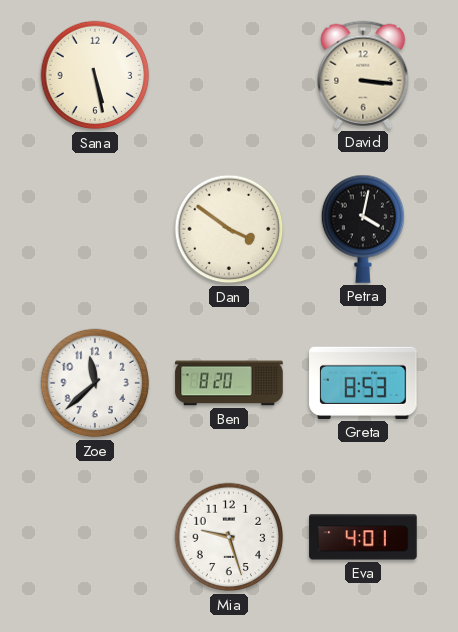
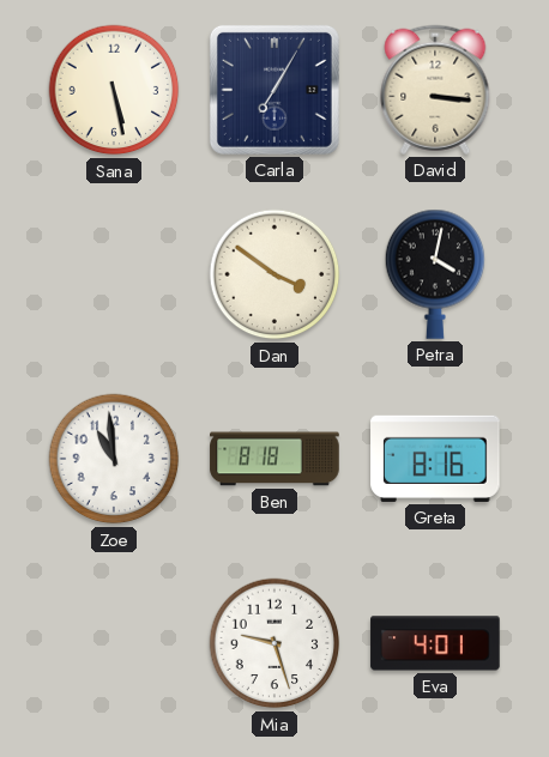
Carla: none -> 7:05
Zoe: 11:38 -> 10:59
Ben: 8:20 -> 8:18
Greta: 8:53 -> 8:16
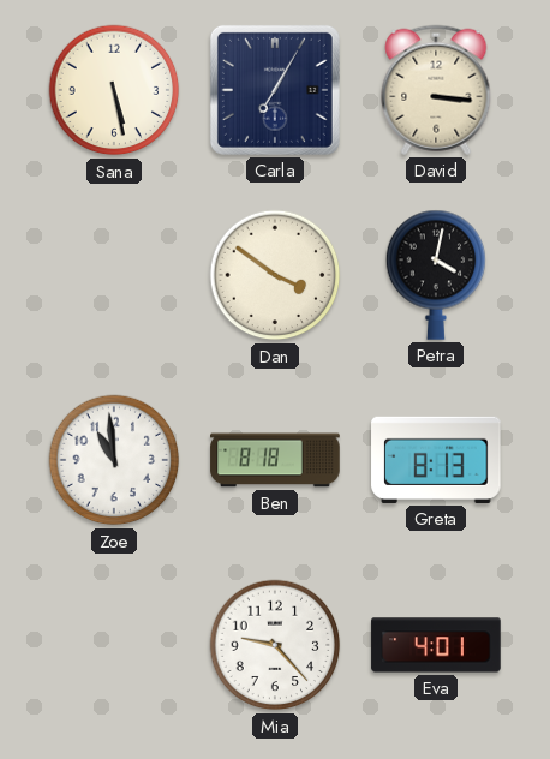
Greta: 8:16 -> 8:13
Mia: 9:27 -> 9:23
